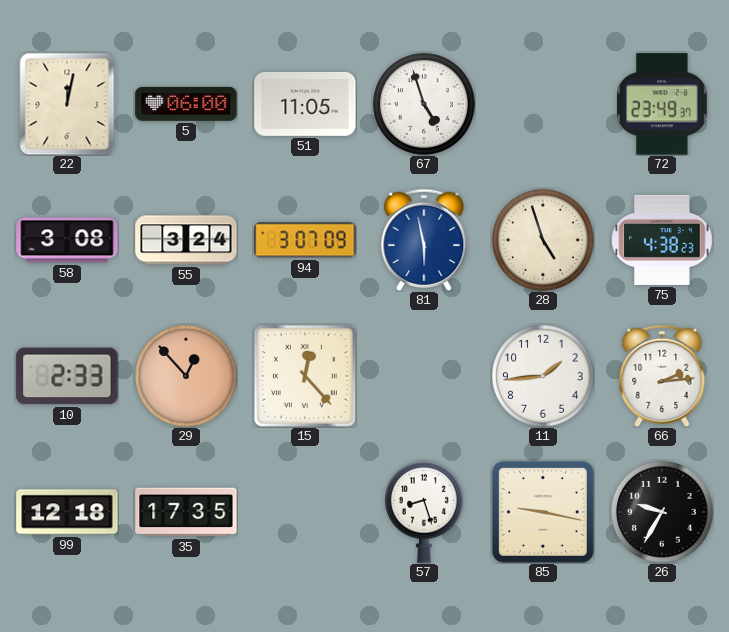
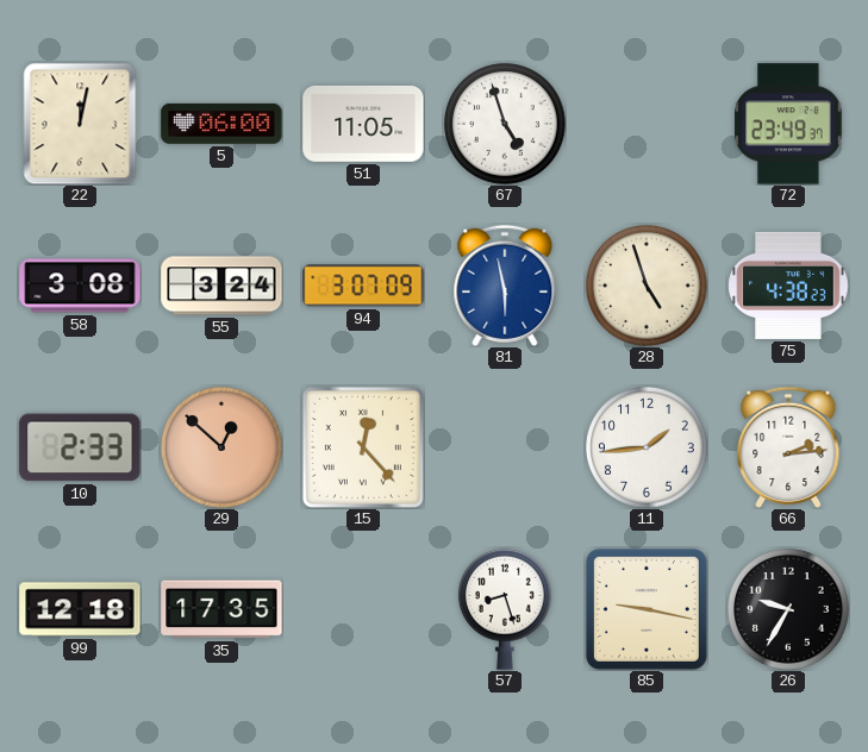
29: 12:53 -> 12:52
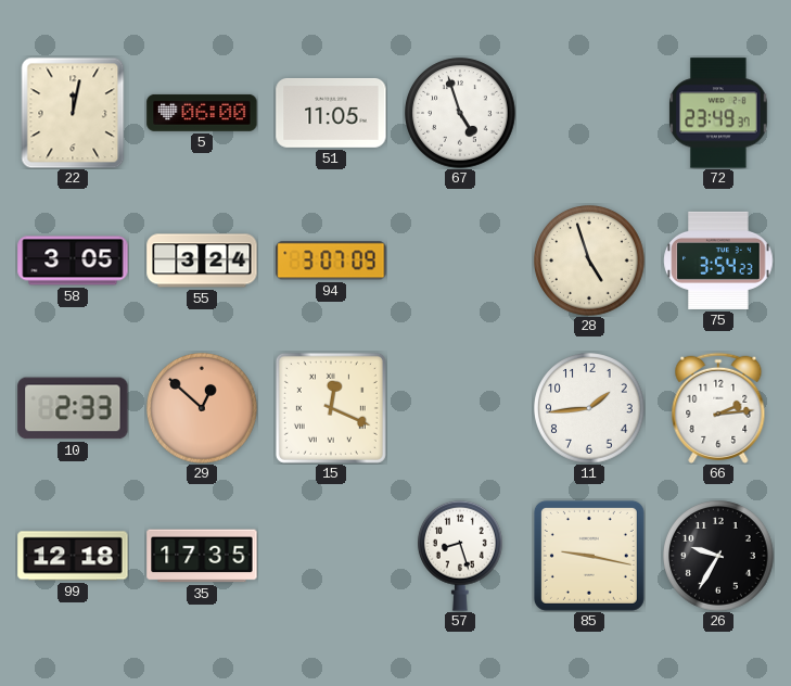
58: 3:08 -> 3:05
81: 5:58 -> none
75: 4:38 -> 3:54
15: 12:23 -> 12:19
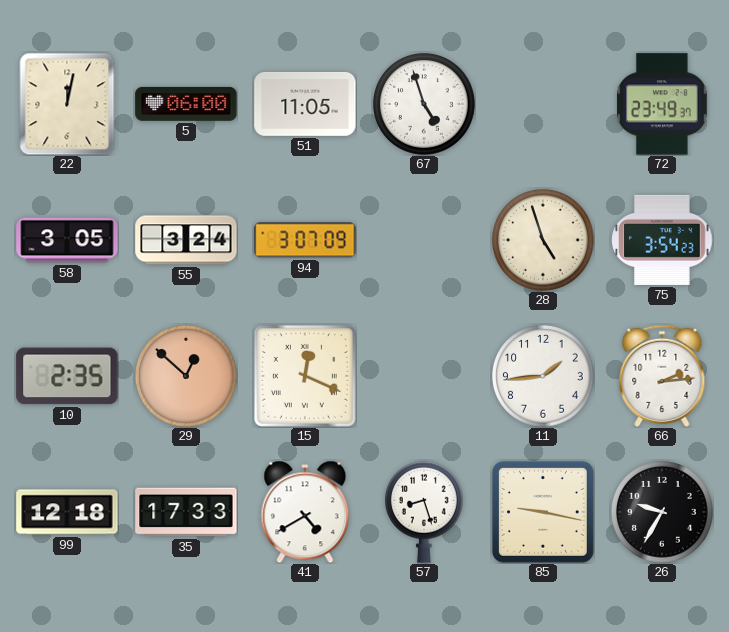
10: 2:33 -> 2:35
35: 17:35 -> 17:33
41: none -> 4:40
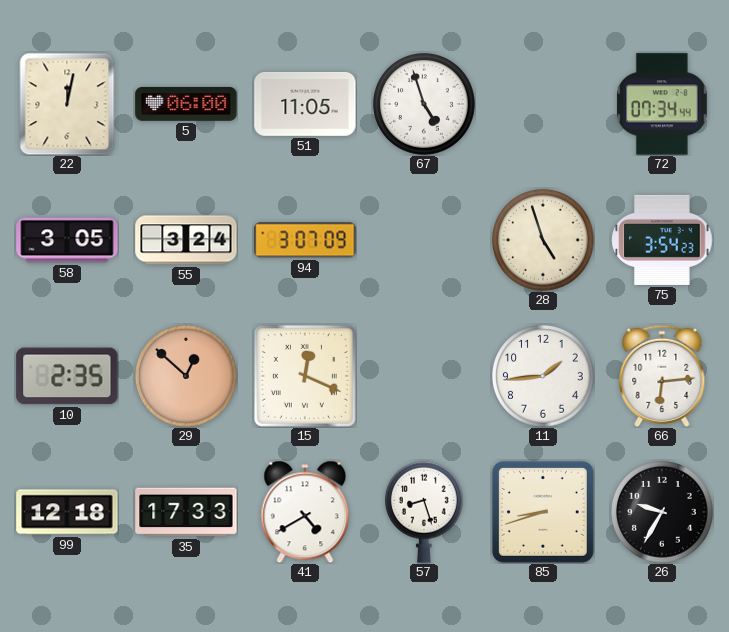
72: 23:49 -> 07:34
66: 2:14 -> 6:14
85: 9:17 -> 8:42
